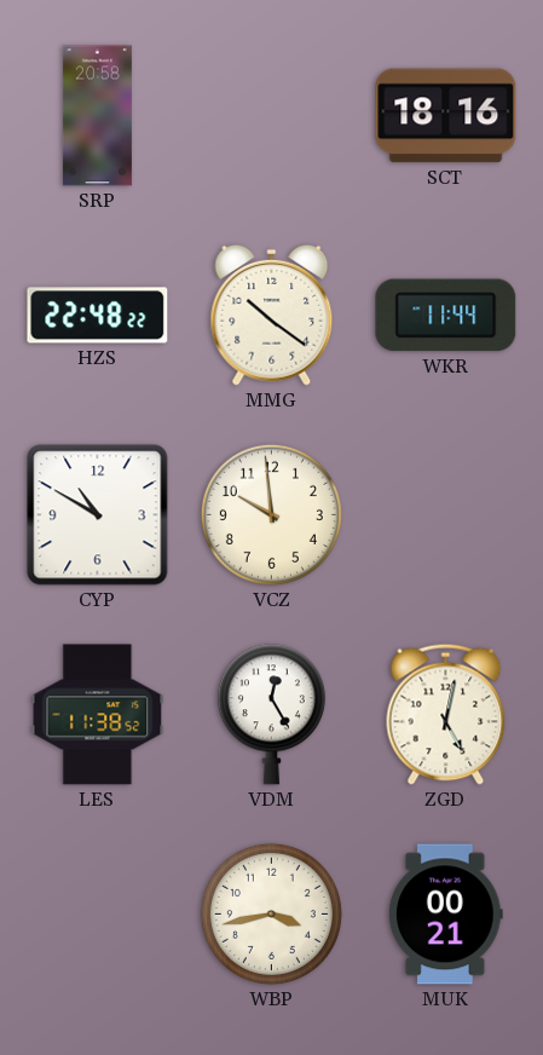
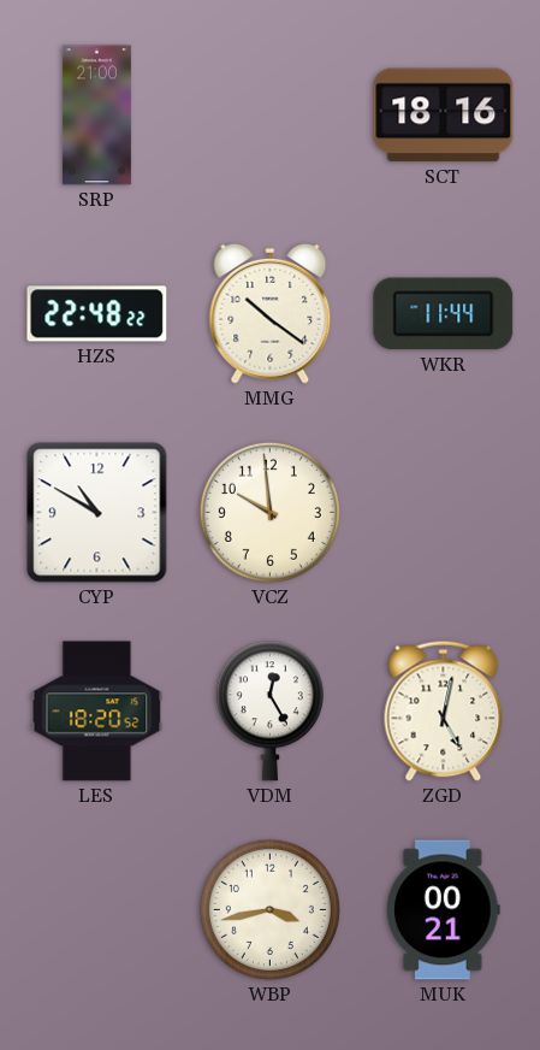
SRP: 20:58 -> 21:00
LES: 11:38 -> 18:20
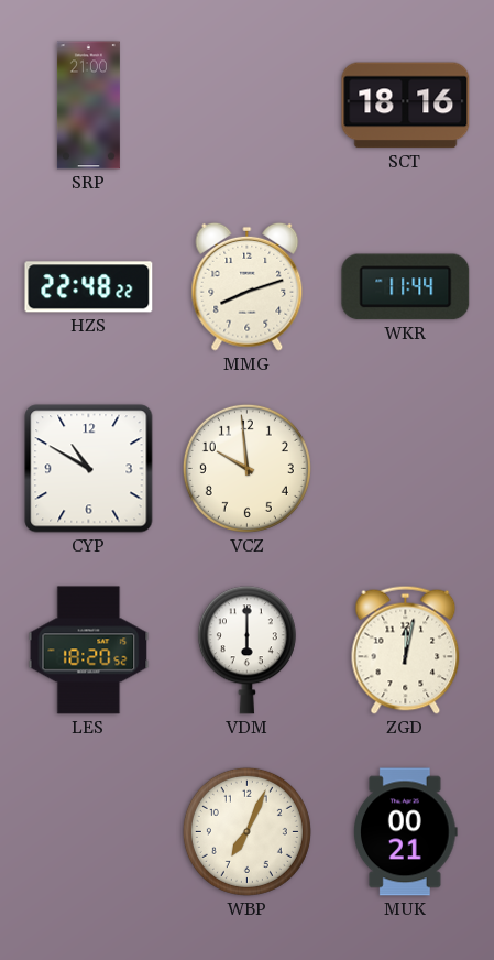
MMG: 10:21 -> 8:12
VDM: 12:25 -> 6:00
ZGD: 5:02 -> 12:02
WBP: 3:43 -> 7:04
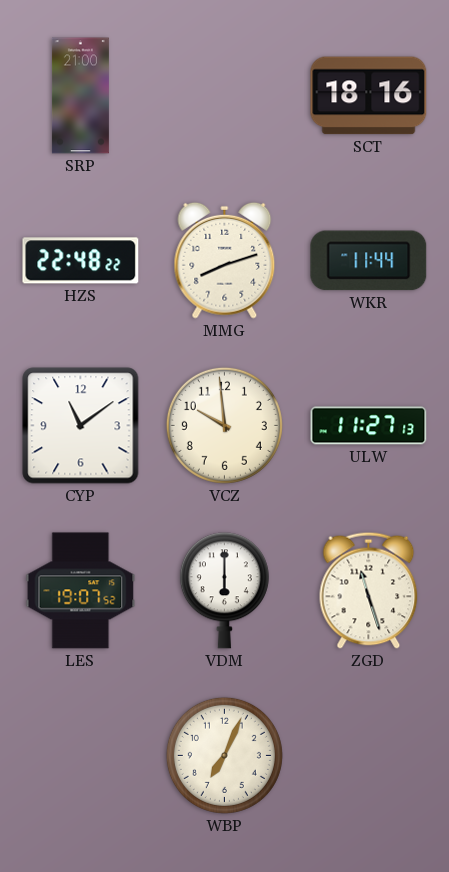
CYP: 10:50 -> 11:09
ULW: none -> 11:27
LES: 18:20 -> 19:07
ZGD: 12:02 -> 11:27
MUK: 00:21 -> none
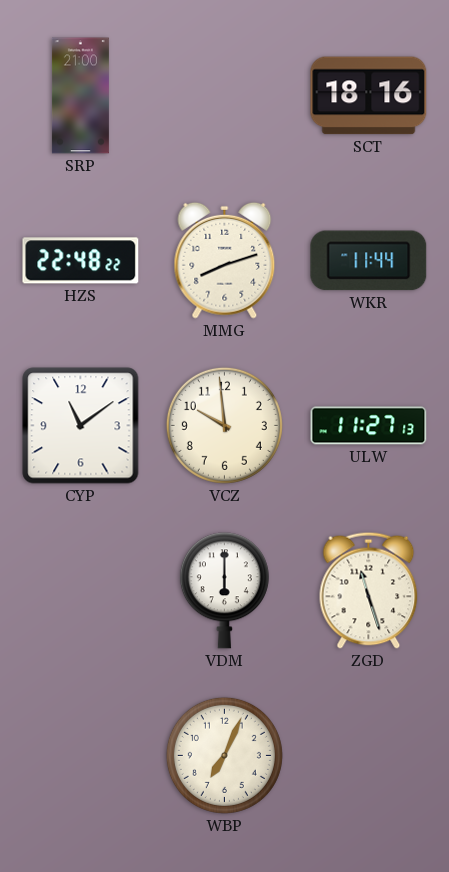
LES: 19:07 -> none
